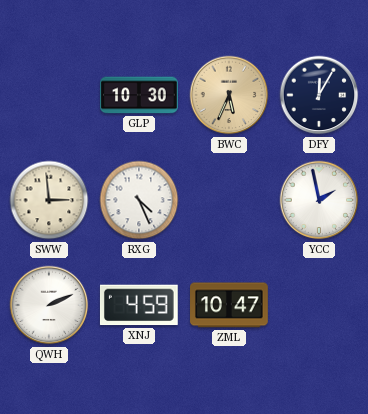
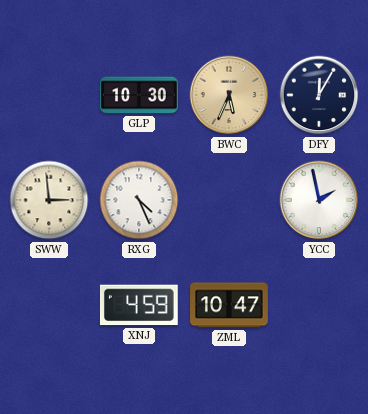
QWH: 2:11 -> none
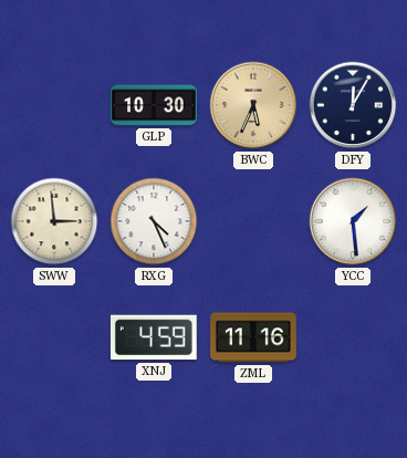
YCC: 1:58 -> 1:29
ZML: 10:47 -> 11:16
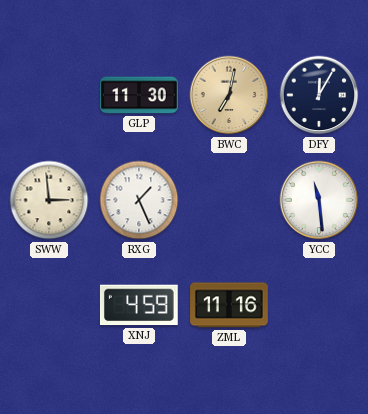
GLP: 10:30 -> 11:30
BWC: 5:34 -> 7:02
RXG: 4:26 -> 1:26
YCC: 1:29 -> 11:29
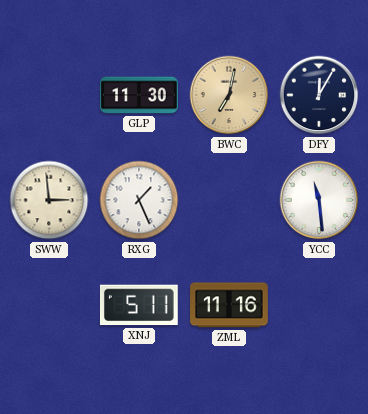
XNJ: 4:59 -> 5:11
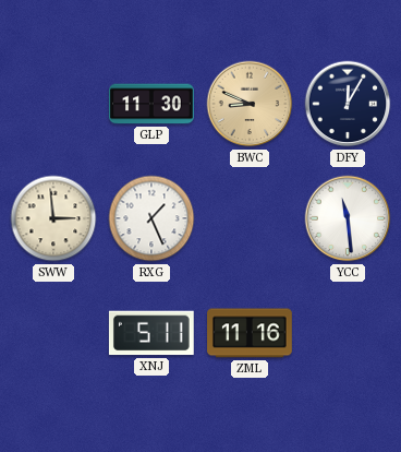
BWC: 7:02 -> 8:49
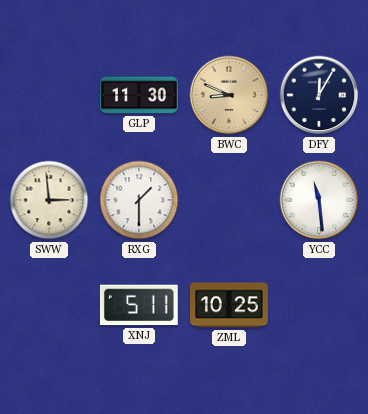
RXG: 1:26 -> 1:30
ZML: 11:16 -> 10:25
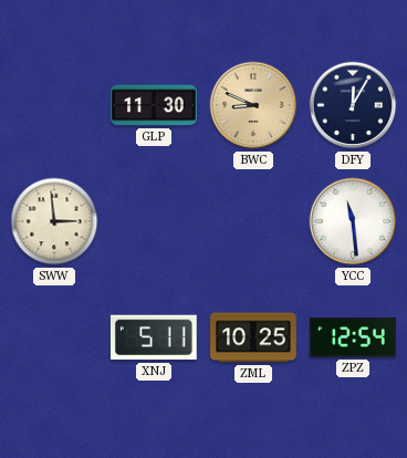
RXG: 1:30 -> none
ZPZ: none -> 12:54
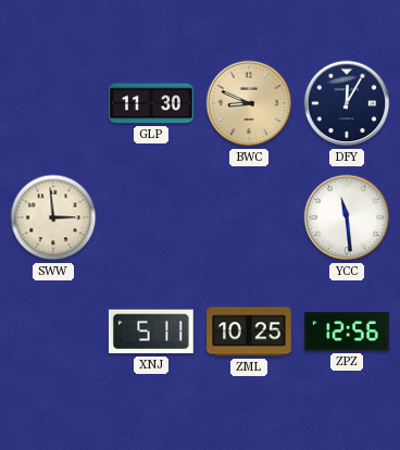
ZPZ: 12:54 -> 12:56
